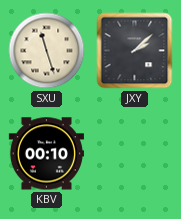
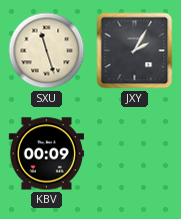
JXY: 2:08 -> 2:05
KBV: 00:10 -> 00:09
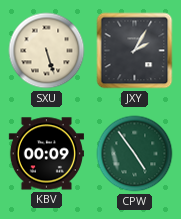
SXU: 11:27 -> 5:27
CPW: none -> 4:54
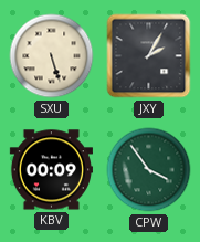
CPW: 4:54 -> 3:54
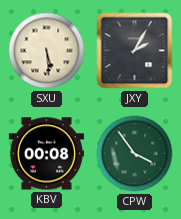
SXU: 5:27 -> 5:29
KBV: 00:09 -> 00:08
